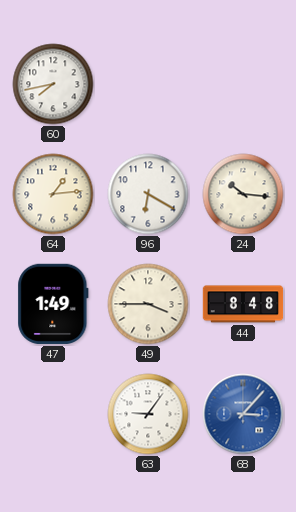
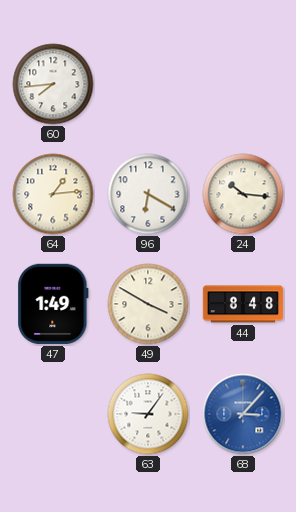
60: 7:43 -> 7:44
49: 3:45 -> 3:50
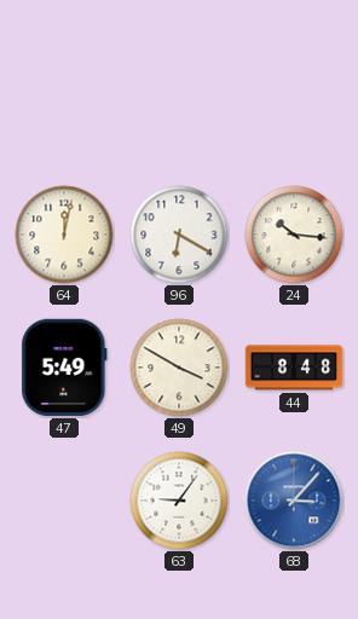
60: 7:44 -> none
64: 1:14 -> 12:02
47: 1:49 -> 5:49
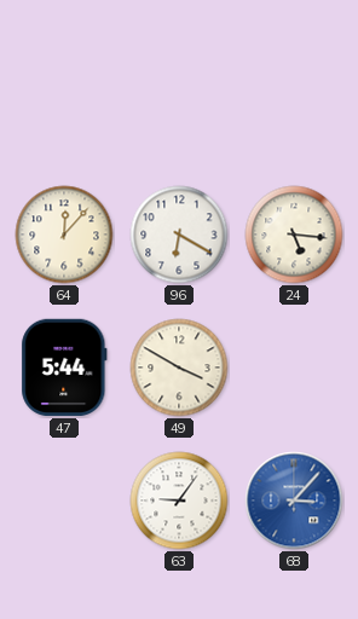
64: 12:02 -> 12:07
24: 10:16 -> 5:16
47: 5:49 -> 5:44
44: 8:48 -> none
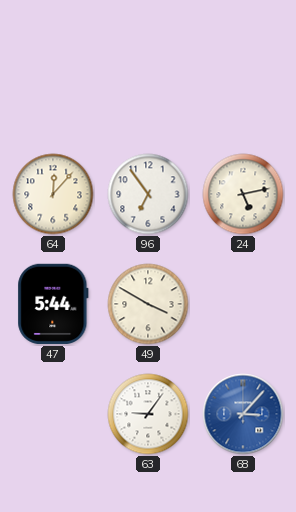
96: 6:20 -> 6:54
24: 5:16 -> 5:13
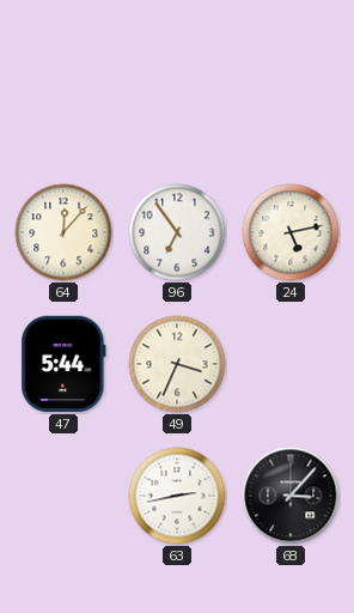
49: 3:50 -> 3:34
63: 9:06 -> 2:43
68 dial: blue -> black
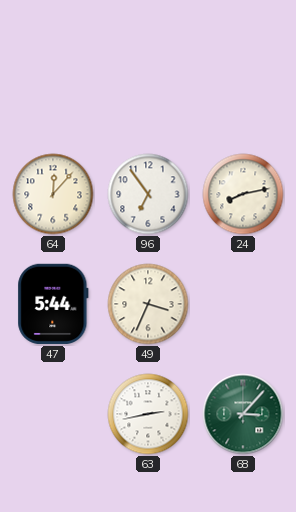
24: 5:13 -> 8:13
68 dial: black -> green
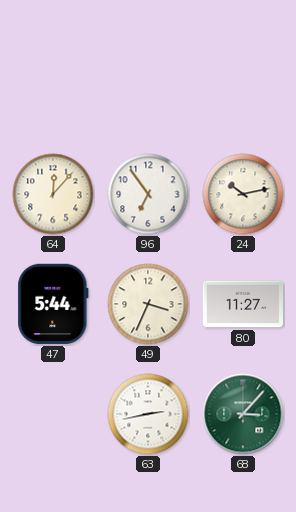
24: 8:13 -> 10:13
80: none -> 11:27
